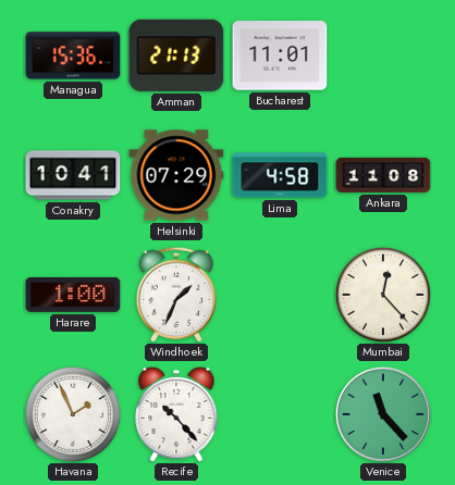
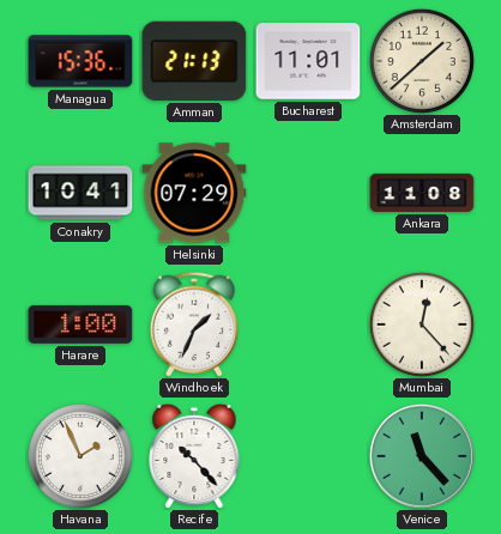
Amsterdam: none -> 1:38
Lima: 4:58 -> none
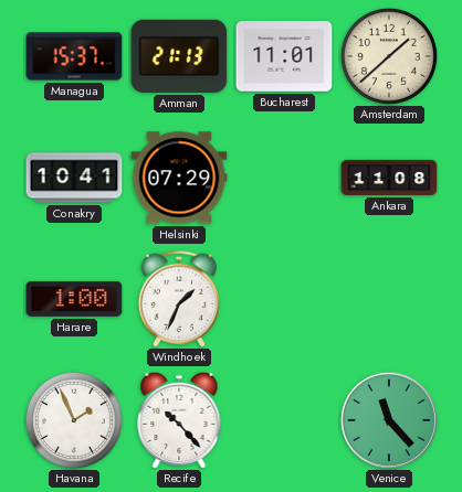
Managua: 15:36 -> 15:37
Mumbai: 12:23 -> none
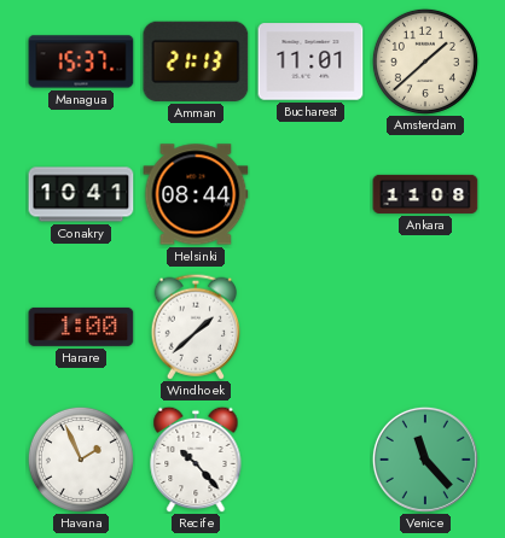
Helsinki: 07:29 -> 08:44
Windhoek: 1:34 -> 1:38
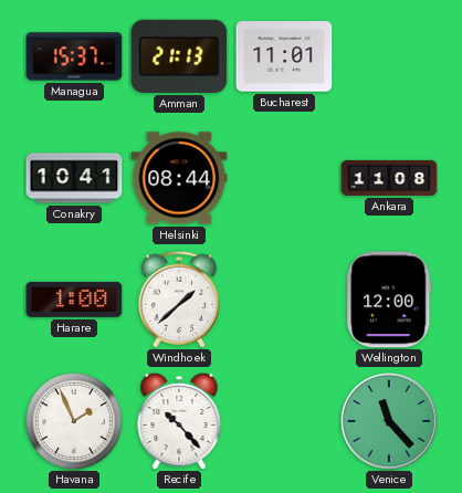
Amsterdam: 1:38 -> none
Wellington: none -> 12:00
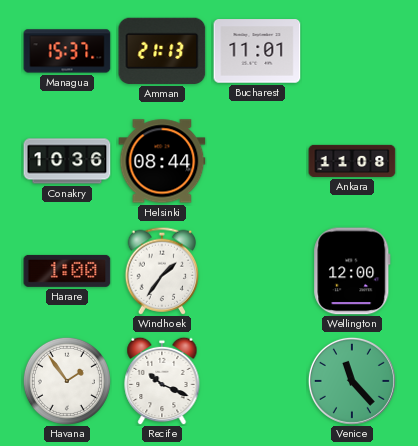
Conakry: 10:41 -> 10:36
Windhoek: 1:38 -> 1:36
Havana: 1:56 -> 1:54
Recife: 10:23 -> 10:19
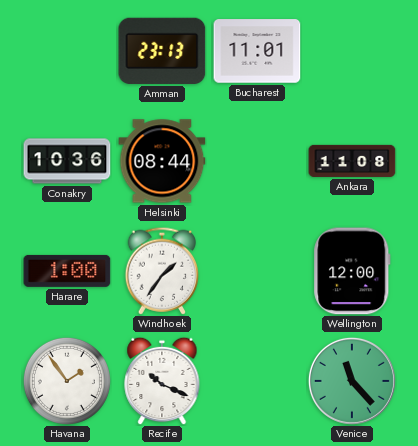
Managua: 15:37 -> none
Amman: 21:13 -> 23:13
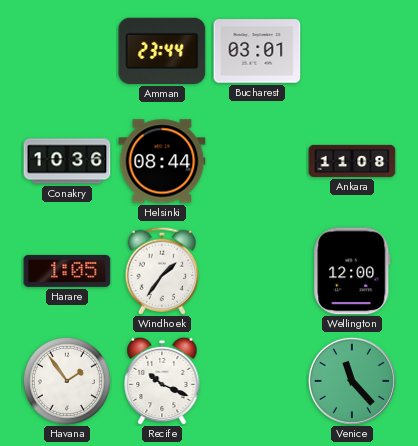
Amman: 23:13 -> 23:44
Bucharest: 11:01 -> 03:01
Harare: 1:00 -> 1:05
